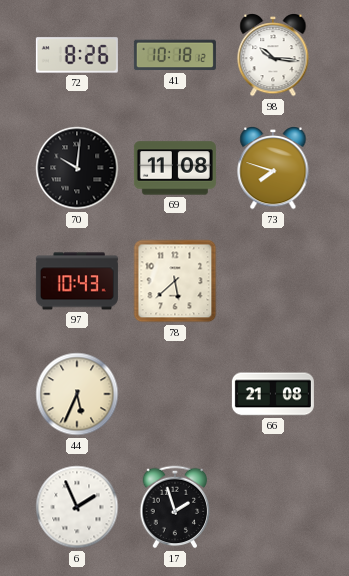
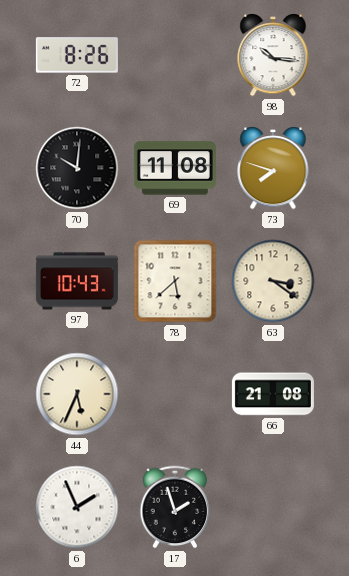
41: 10:18 -> none
63: none -> 3:21
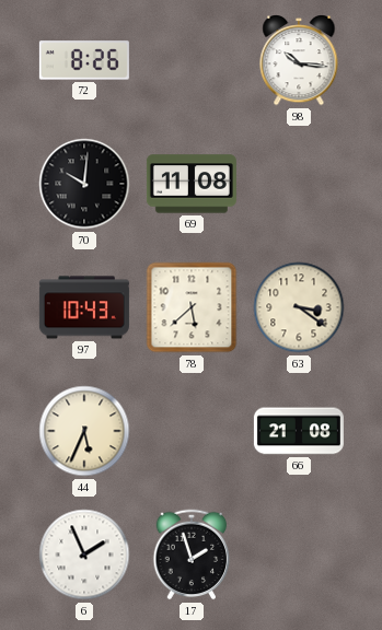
73: 7:48 -> none
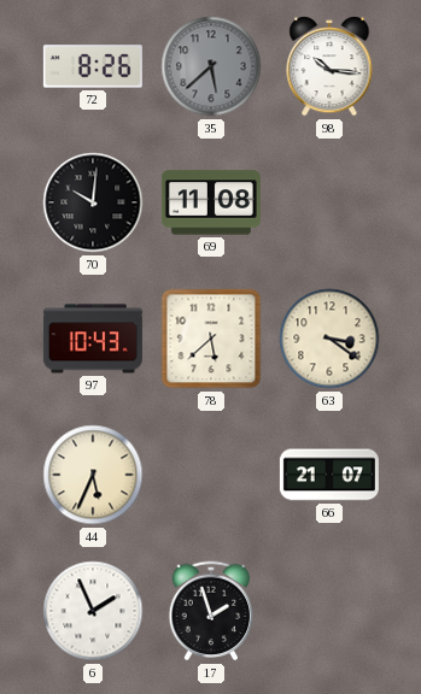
35: none -> 5:38
66: 21:08 -> 21:07
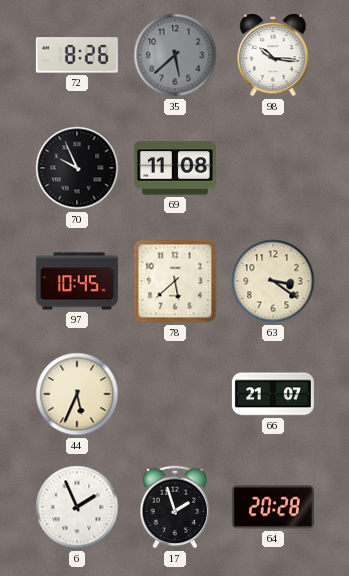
70: 10:01 -> 9:56
97: 10:43 -> 10:45
64: none -> 20:28
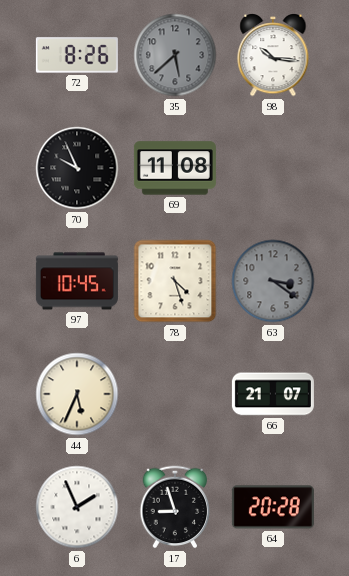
78: 5:38 -> 4:27
63 dial: cream -> grey
17: 1:57 -> 8:57
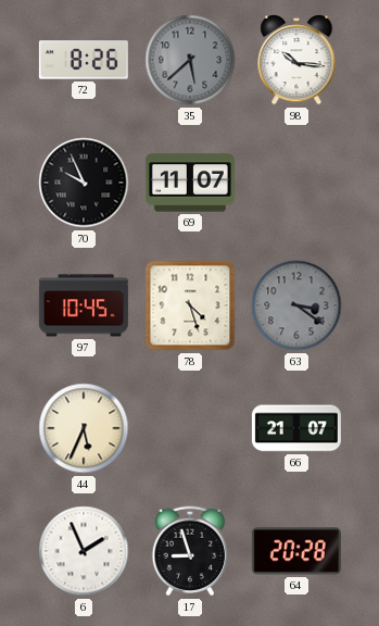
69: 11:08 -> 11:07
